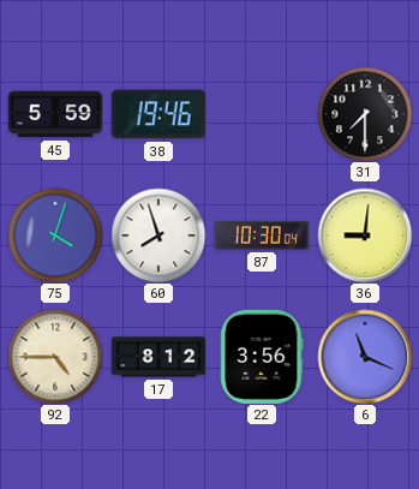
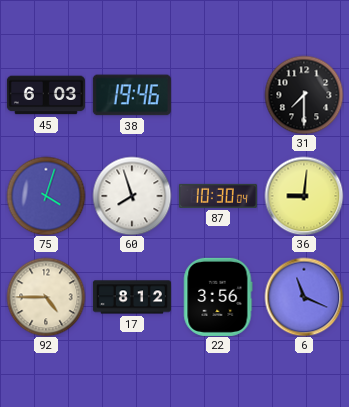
45: 5:59 -> 6:03
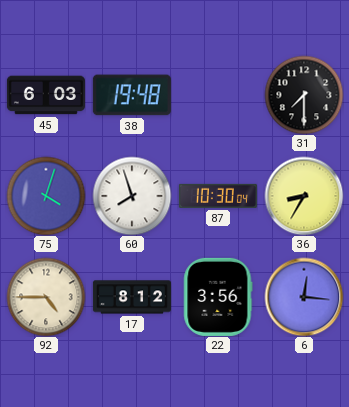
38: 19:46 -> 19:48
36: 9:01 -> 8:35
6: 11:19 -> 12:16
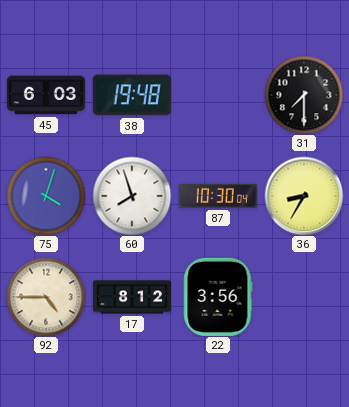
6: 12:16 -> none
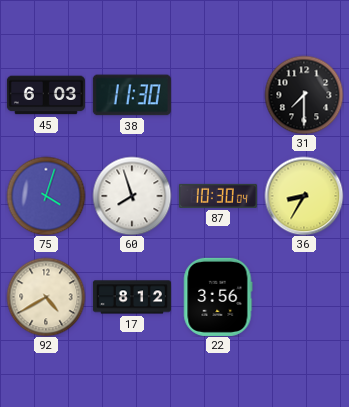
38: 19:48 -> 11:30
92: 4:45 -> 4:40
